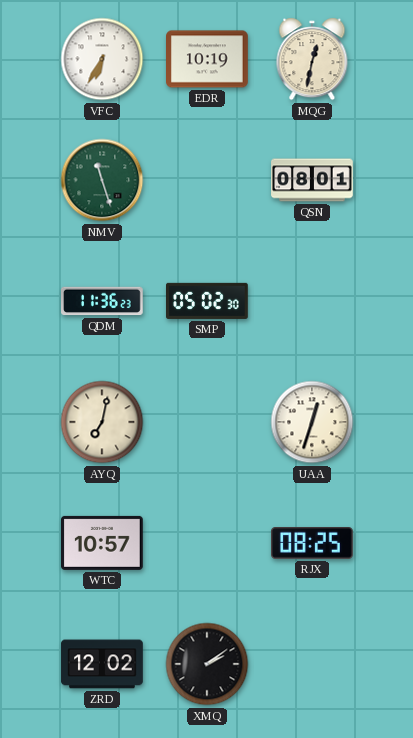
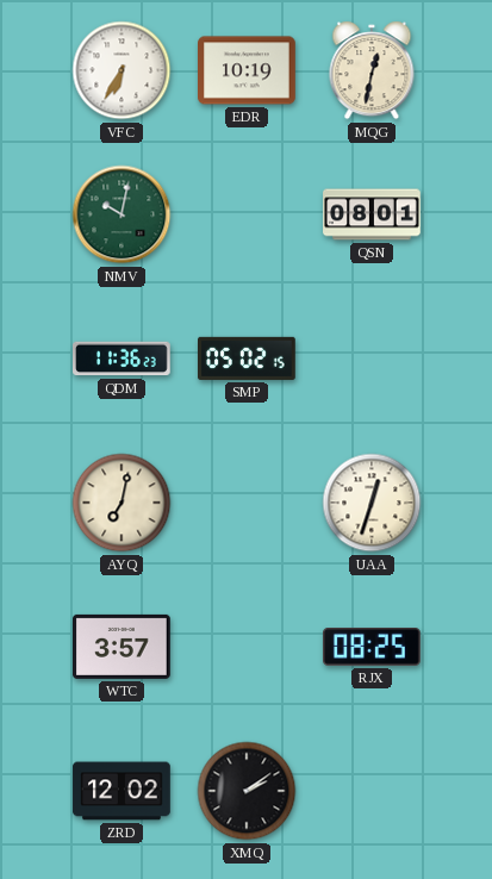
NMV: 11:27 -> 10:02
SMP: 05:02:30 -> 05:02:15
WTC: 10:57 -> 3:57
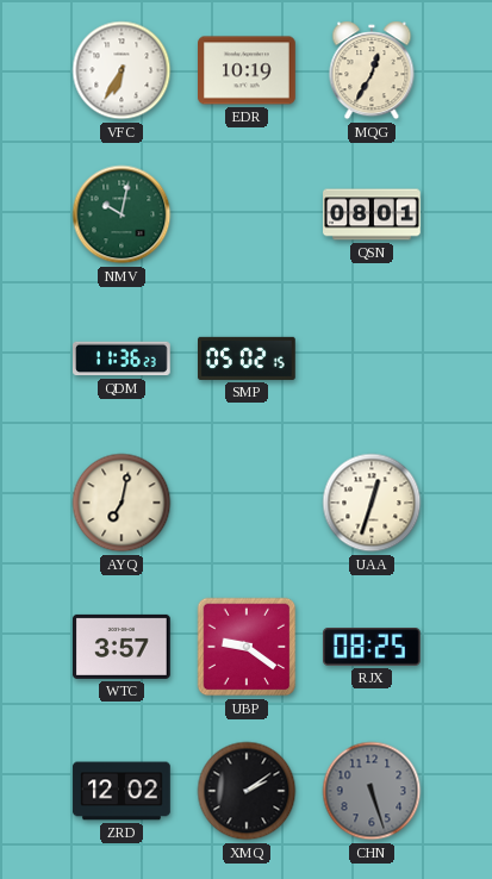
MQG: 12:32 -> 12:35
UBP: none -> 9:21
CHN: none -> 5:27
